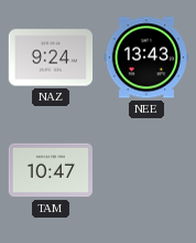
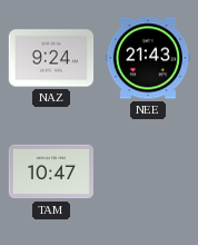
NEE: 13:43 -> 21:43
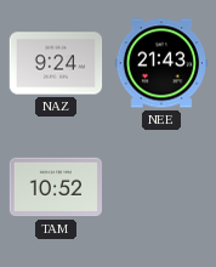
TAM: 10:47 -> 10:52
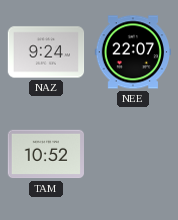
NEE: 21:43 -> 22:07
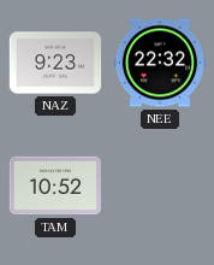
NAZ: 9:24 -> 9:23
NEE: 22:07 -> 22:32
